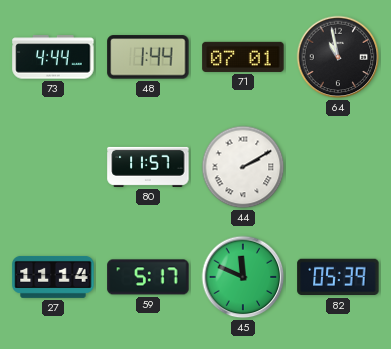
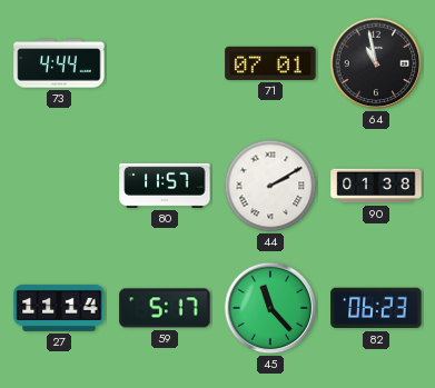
48: 1:44 -> none
90: none -> 01:38
45: 11:49 -> 11:23
82: 05:39 -> 06:23
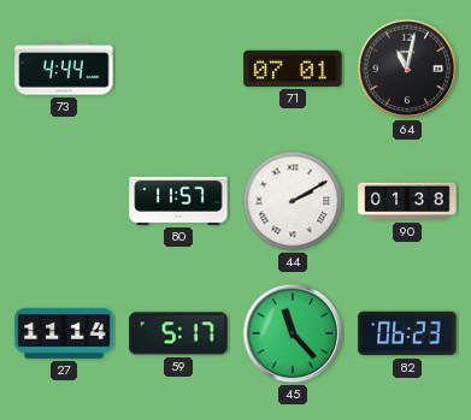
64: 10:58 -> 11:02
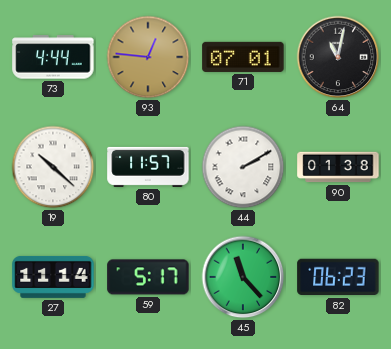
93: none -> 12:46
19: none -> 10:22
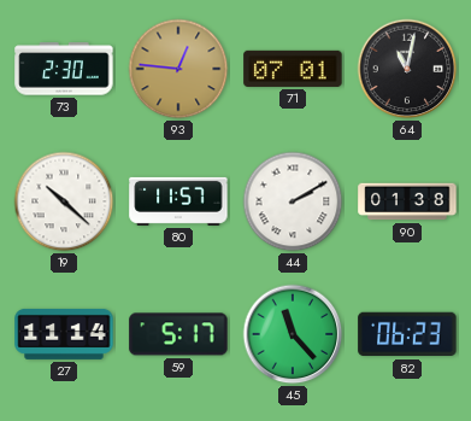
73: 4:44 -> 2:30
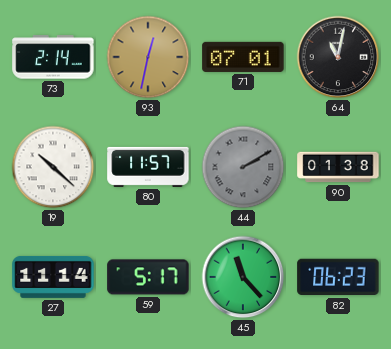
73: 2:30 -> 2:14
93: 12:46 -> 12:32
44 dial: white -> grey
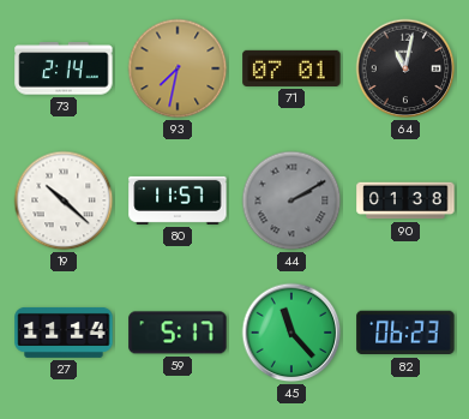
93: 12:32 -> 7:32
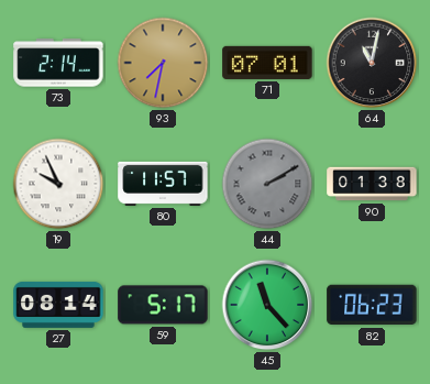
19: 10:22 -> 9:56
27: 11:14 -> 08:14
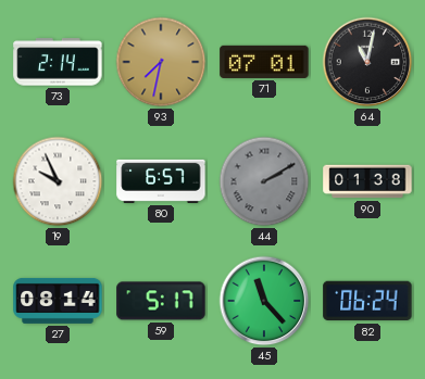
80: 11:57 -> 6:57
82: 06:23 -> 06:24
